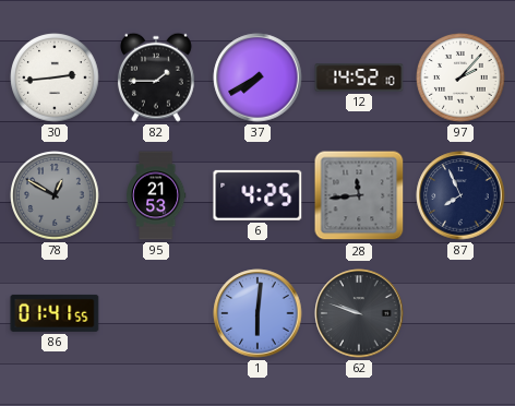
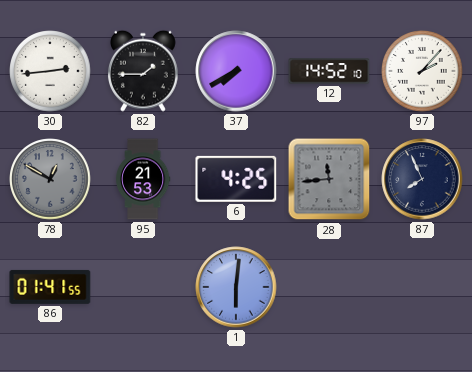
62: 9:48 -> none
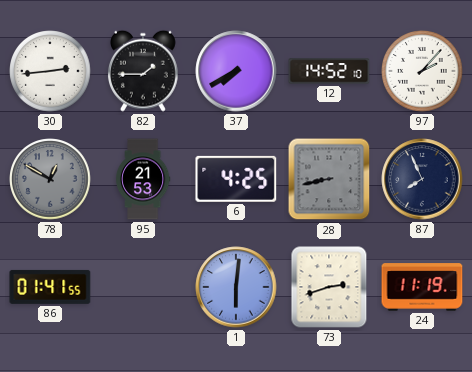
28: 11:44 -> 8:43
73: none -> 2:42
24: none -> 11:19
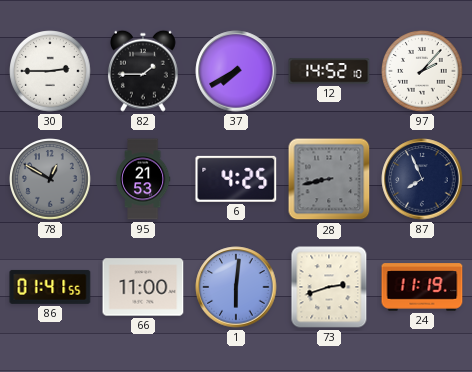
30: 2:44 -> 2:45
66: none -> 11:00
